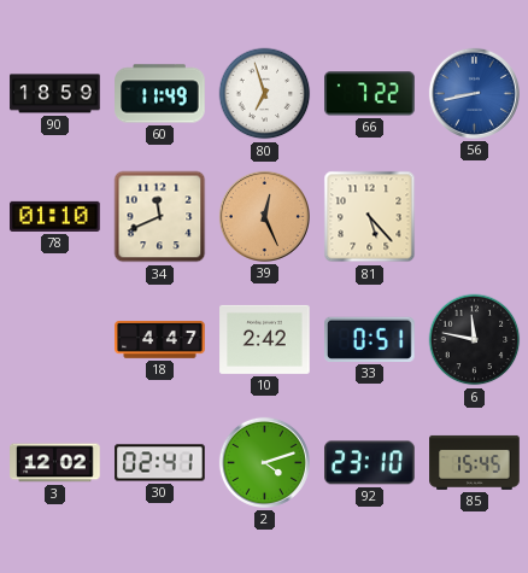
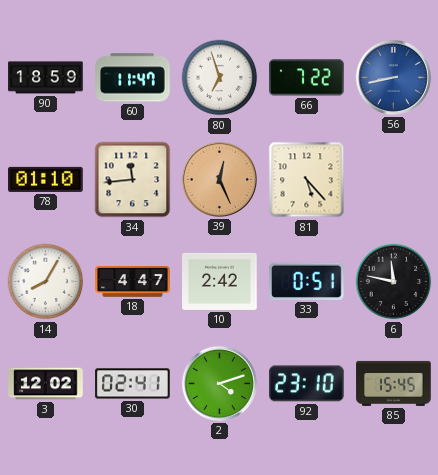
60: 11:49 -> 11:47
34: 11:41 -> 11:44
14: none -> 8:05
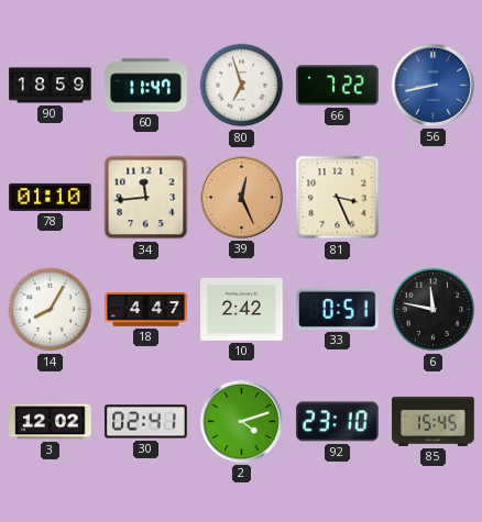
81: 5:23 -> 3:26
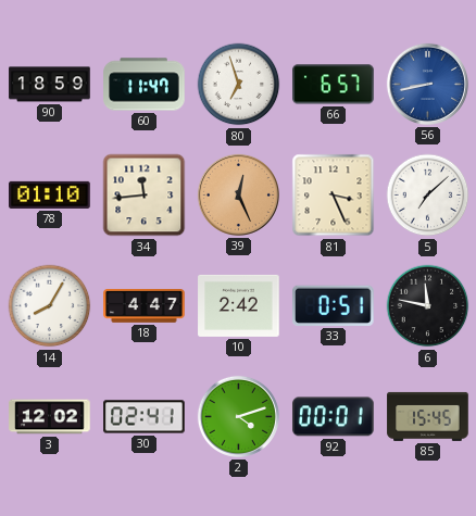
66: 7:22 -> 6:57
5: none -> 7:08
92: 23:10 -> 00:01
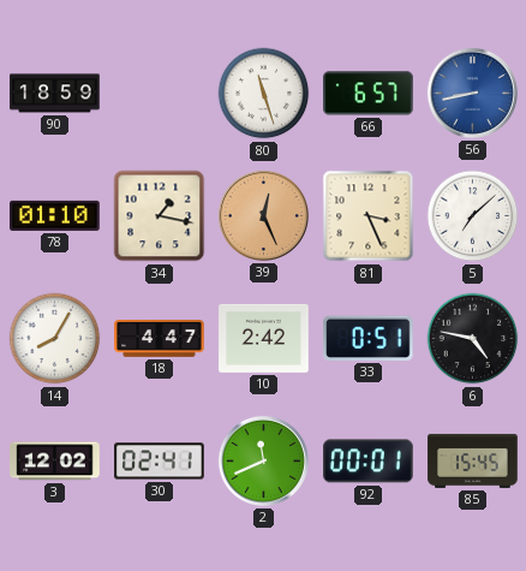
60: 11:47 -> none
80: 6:57 -> 11:27
34: 11:44 -> 1:17
6: 11:47 -> 4:47
2: 4:12 -> 11:41
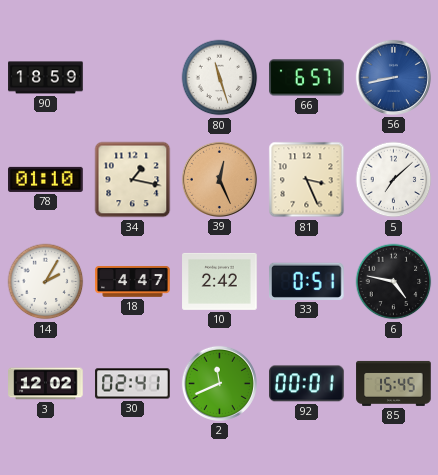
14: 8:05 -> 2:05
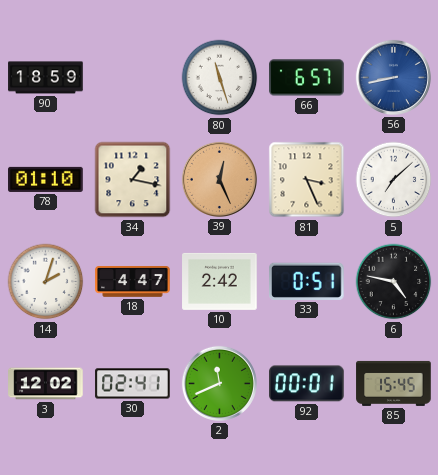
14: 2:05 -> 2:03
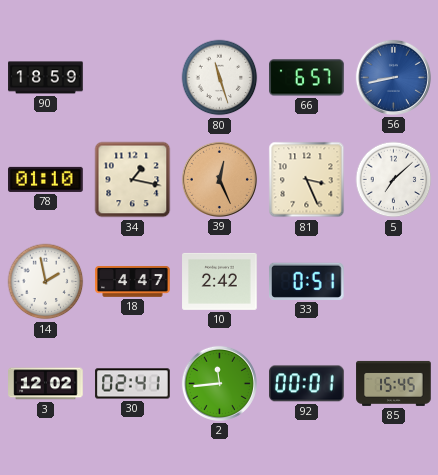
14: 2:03 -> 1:58
6: 4:47 -> none
2: 11:41 -> 11:44
